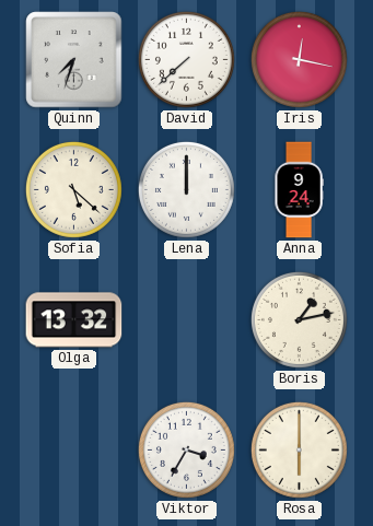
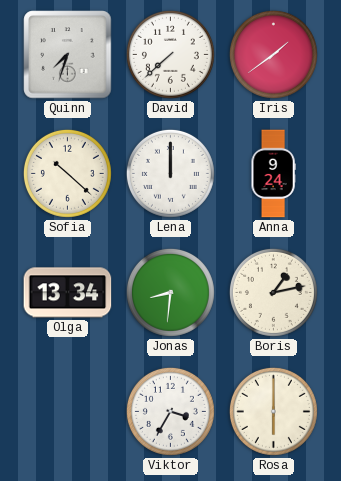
Iris: 12:17 -> 1:39
Sofia: 5:22 -> 10:22
Olga: 13:32 -> 13:34
Jonas: none -> 8:31
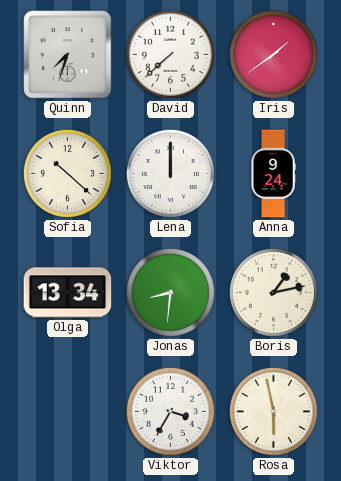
Rosa: 6:00 -> 5:58
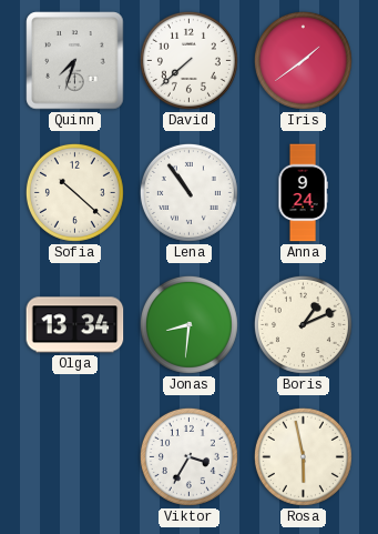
Lena: 12:00 -> 10:54
Boris: 1:13 -> 1:11
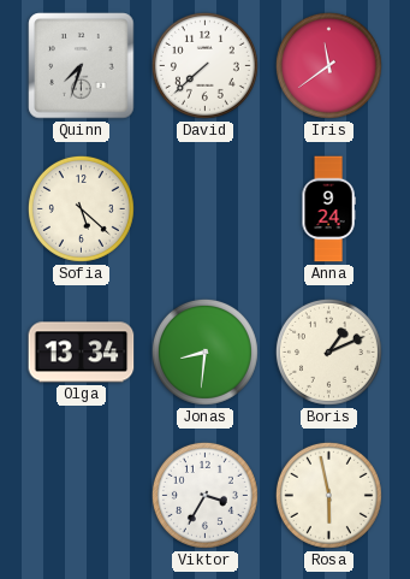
Iris: 1:39 -> 11:39
Sofia: 10:22 -> 5:22
Lena: 10:54 -> none
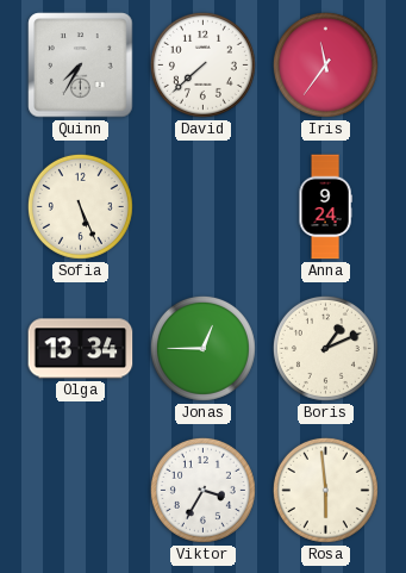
Quinn: 7:33 -> 7:35
Iris: 11:39 -> 11:36
Sofia: 5:22 -> 5:26
Jonas: 8:31 -> 12:45
Rosa: 5:58 -> 5:59
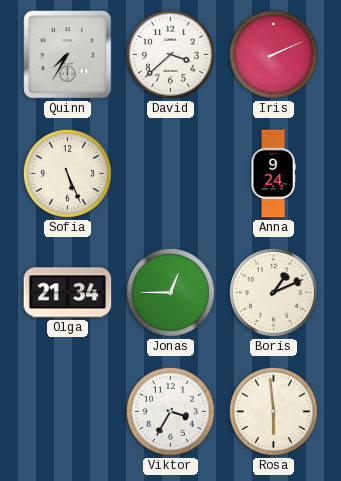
David: 7:38 -> 3:38
Iris: 11:36 -> 2:11
Olga: 13:34 -> 21:34
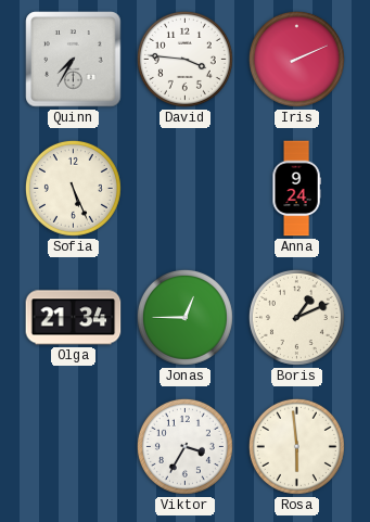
David: 3:38 -> 3:46
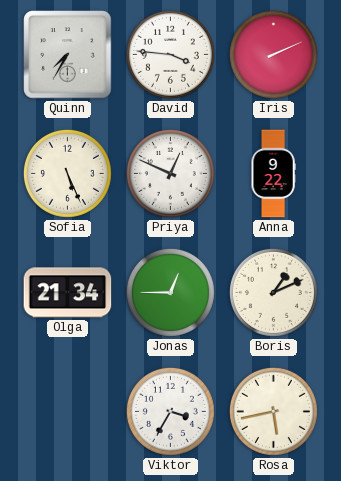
Priya: none -> 12:49
Anna: 9:24 -> 9:22
Rosa: 5:59 -> 5:43
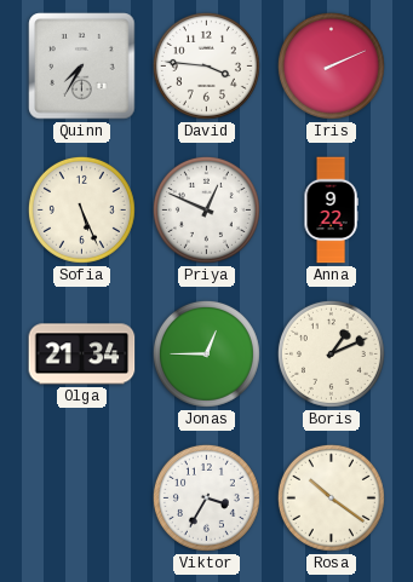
Rosa: 5:43 -> 10:21
